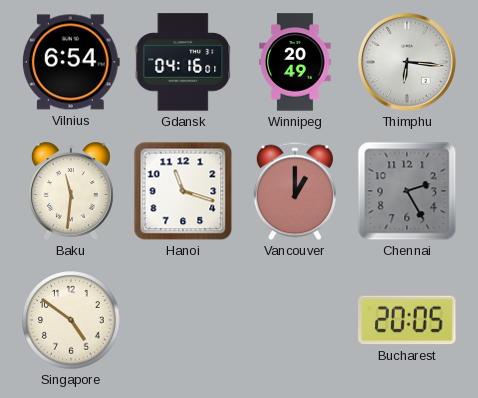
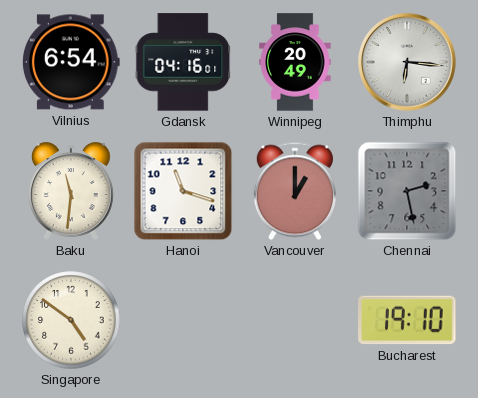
Chennai: 2:25 -> 2:28
Bucharest: 20:05 -> 19:10
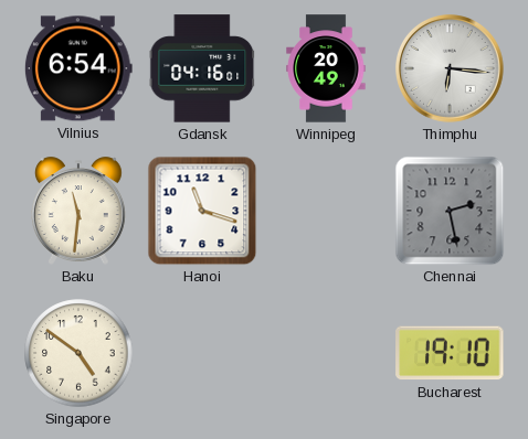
Vancouver: 1:00 -> none
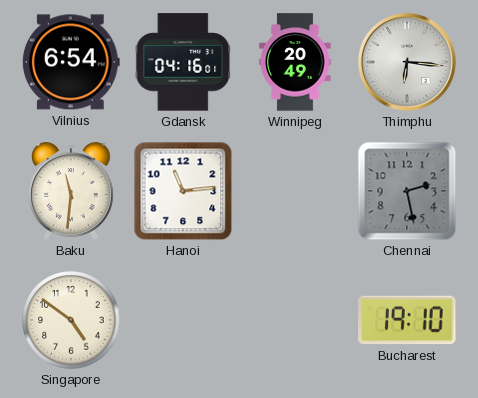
Hanoi: 11:18 -> 11:14
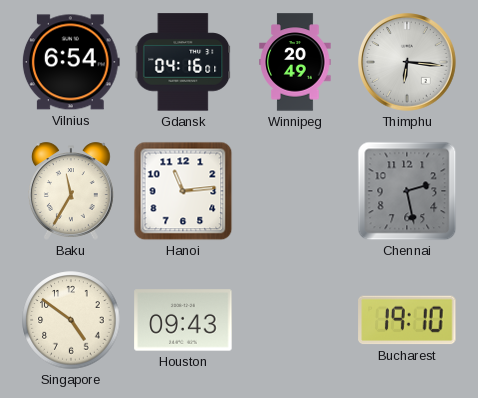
Baku: 11:31 -> 11:35
Houston: none -> 09:43
